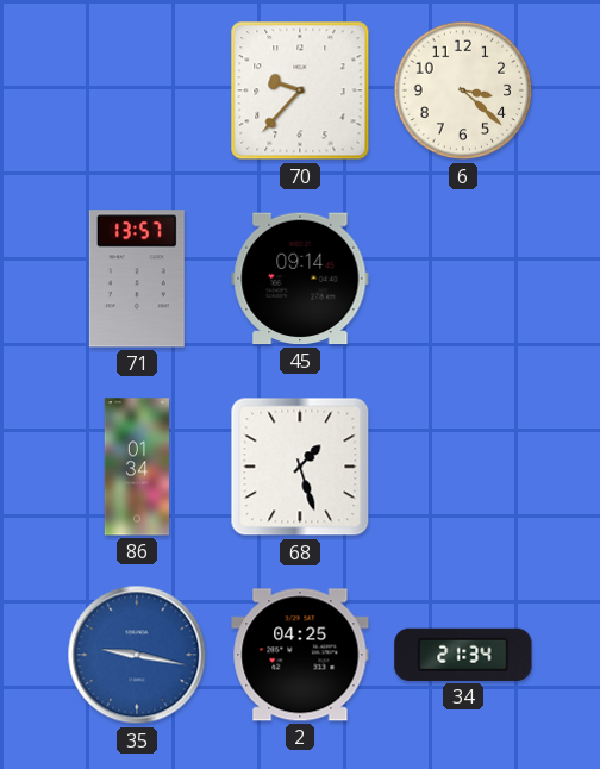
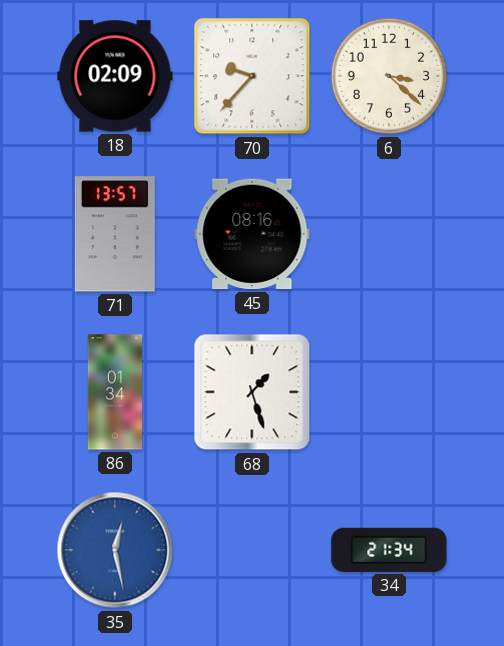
18: none -> 02:09
45: 09:14 -> 08:16
35: 9:17 -> 12:28
2: 04:25 -> none
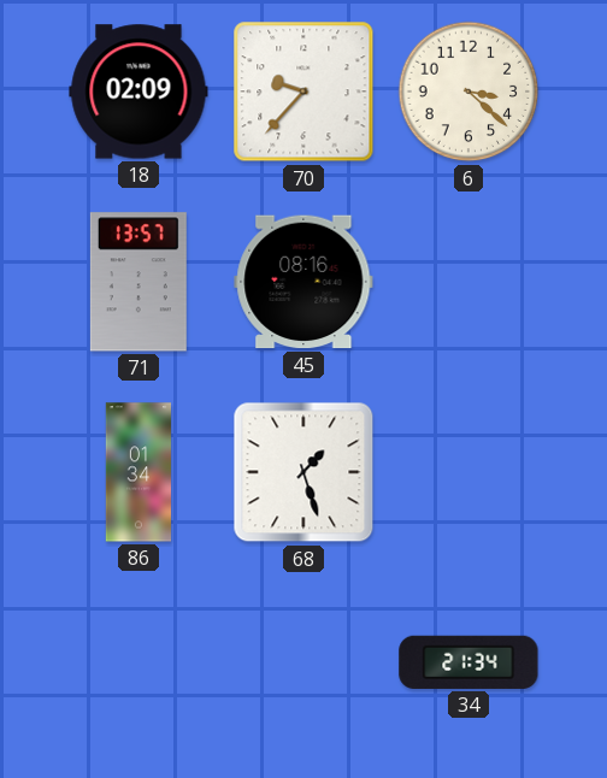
35: 12:28 -> none
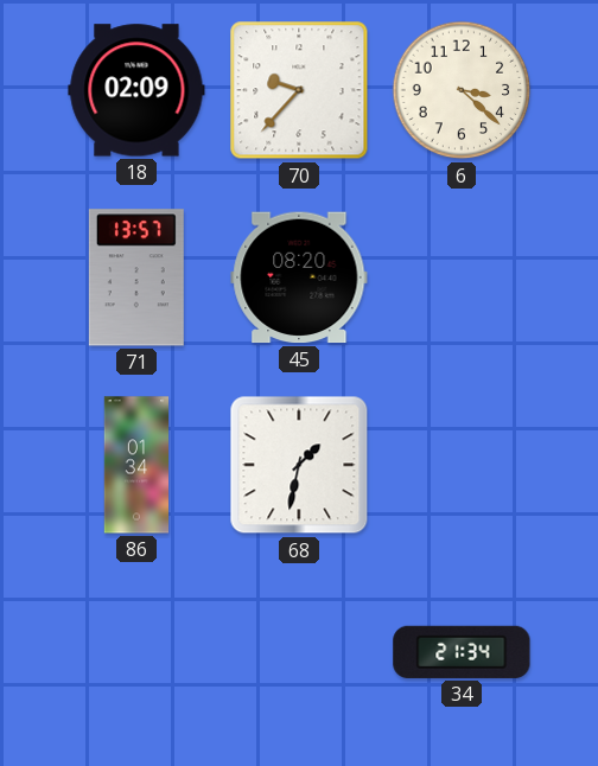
45: 08:16 -> 08:20
68: 1:27 -> 1:32
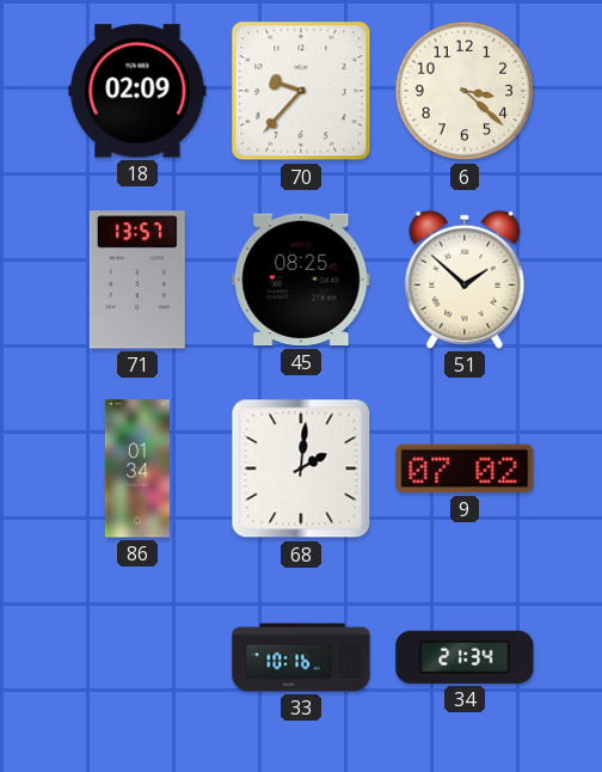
45: 08:20 -> 08:25
51: none -> 1:52
68: 1:32 -> 2:01
9: none -> 07:02
33: none -> 10:16
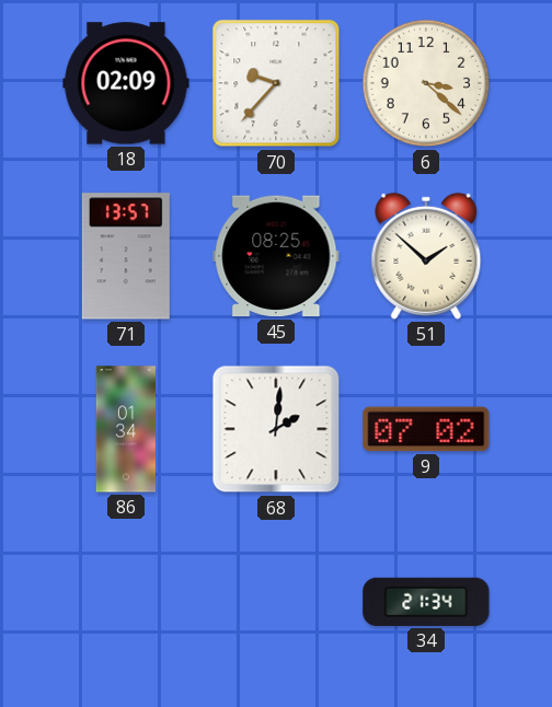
33: 10:16 -> none
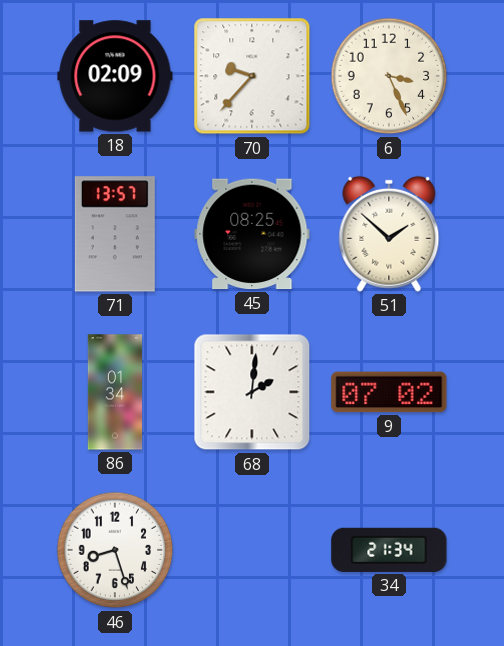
6: 3:22 -> 3:26
46: none -> 8:27
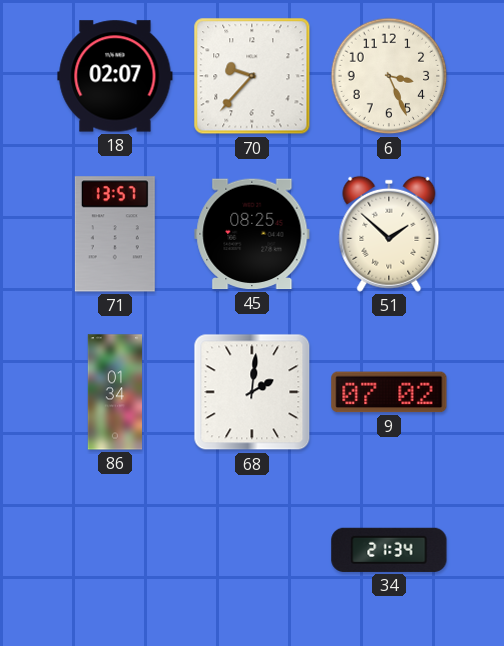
18: 02:09 -> 02:07
46: 8:27 -> none
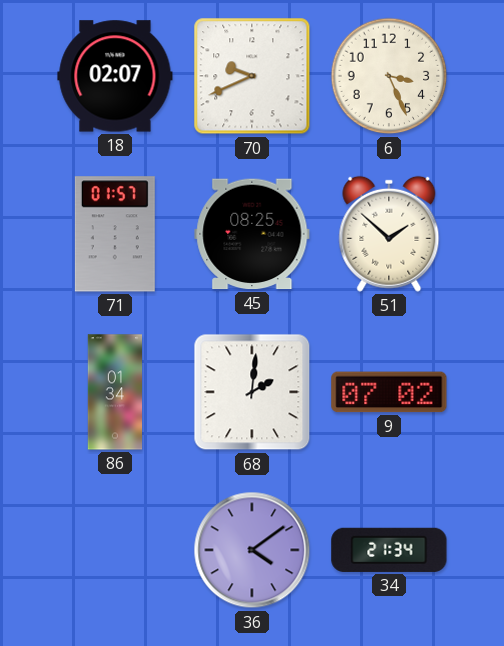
70: 9:37 -> 9:41
71: 13:57 -> 01:57
36: none -> 4:09
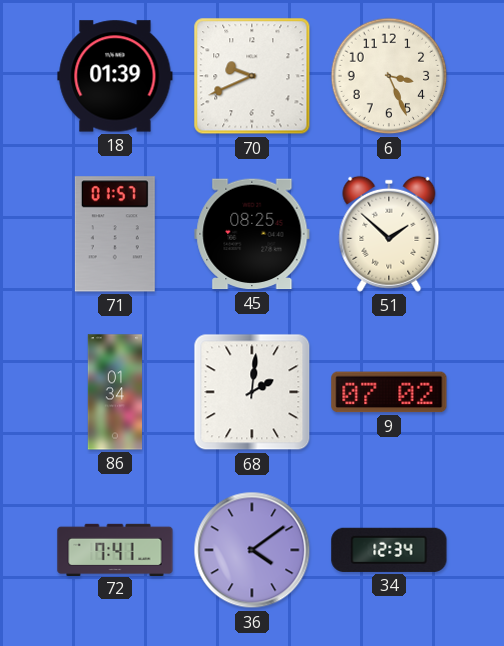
18: 02:07 -> 01:39
72: none -> 7:41
34: 21:34 -> 12:34
